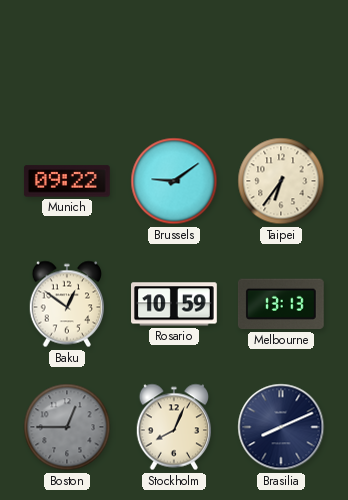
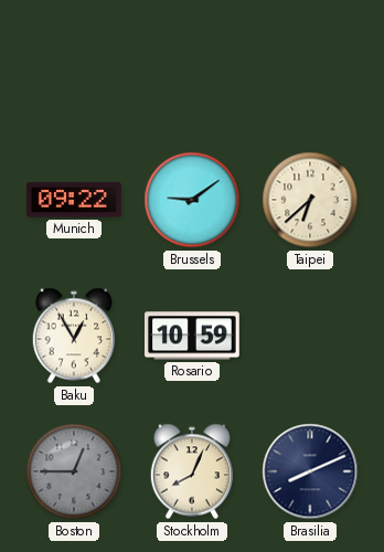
Taipei: 6:36 -> 6:38
Baku: 12:51 -> 12:55
Melbourne: 13:13 -> none
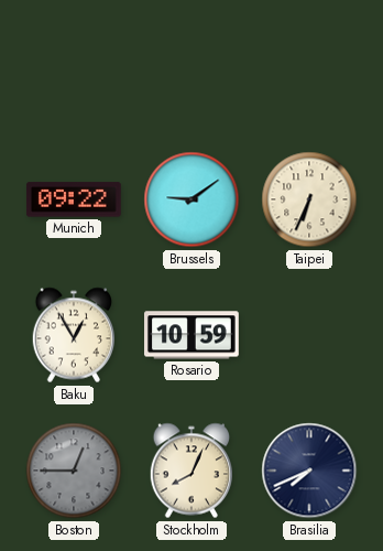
Taipei: 6:38 -> 6:34
Brasilia: 8:11 -> 7:41
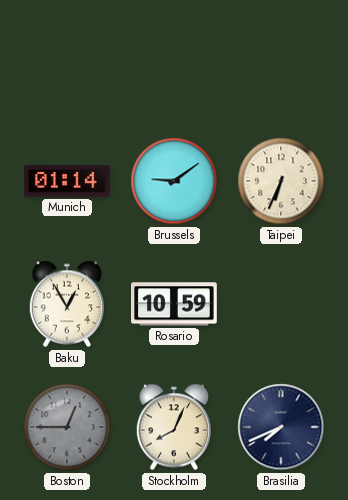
Munich: 09:22 -> 01:14
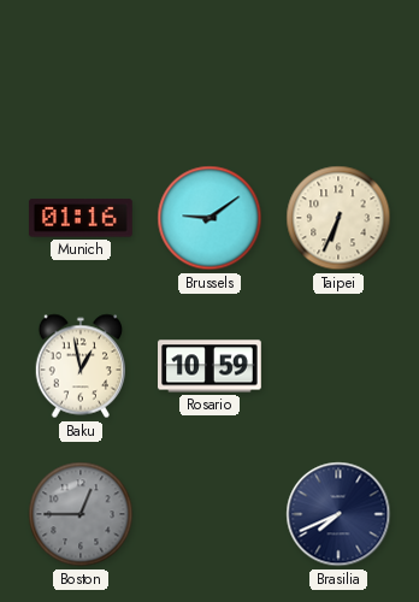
Munich: 01:14 -> 01:16
Baku: 12:55 -> 12:58
Stockholm: 8:04 -> none
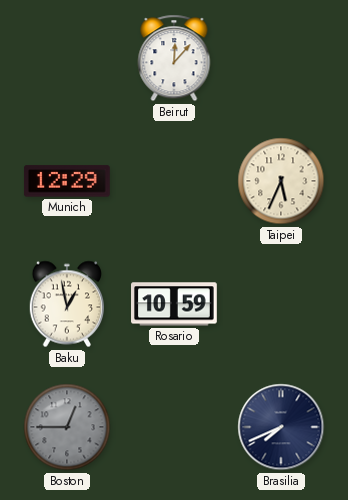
Beirut: none -> 12:07
Munich: 01:16 -> 12:29
Brussels: 9:09 -> none
Taipei: 6:34 -> 5:34
